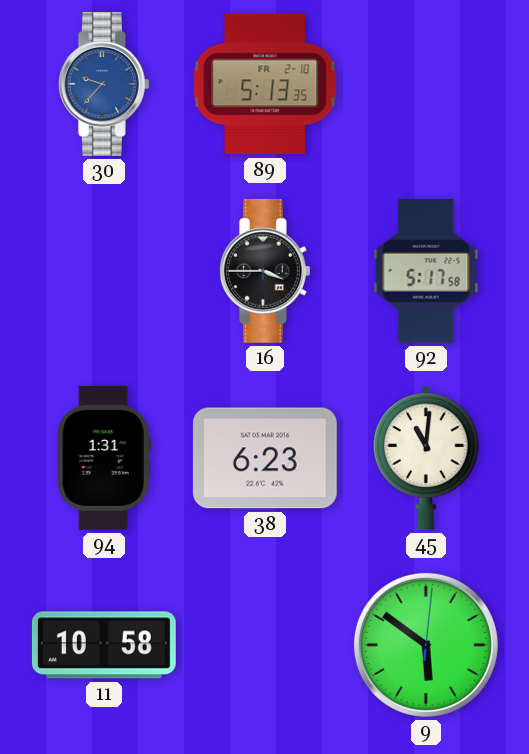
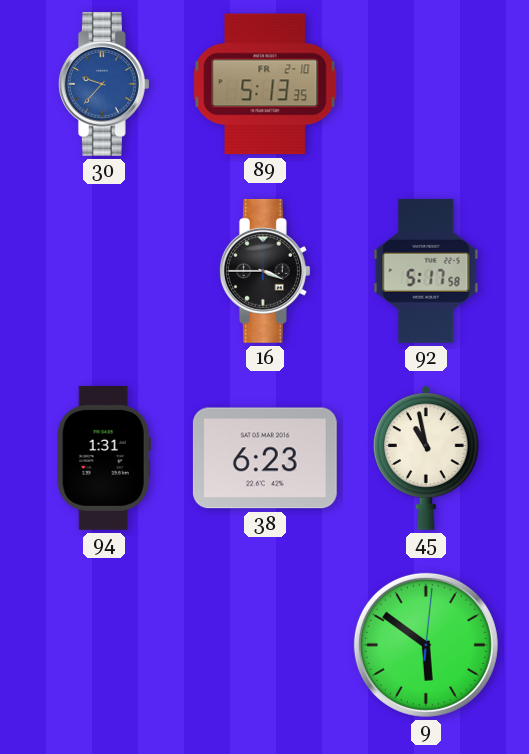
45: 11:01 -> 10:58
11: 10:58 -> none
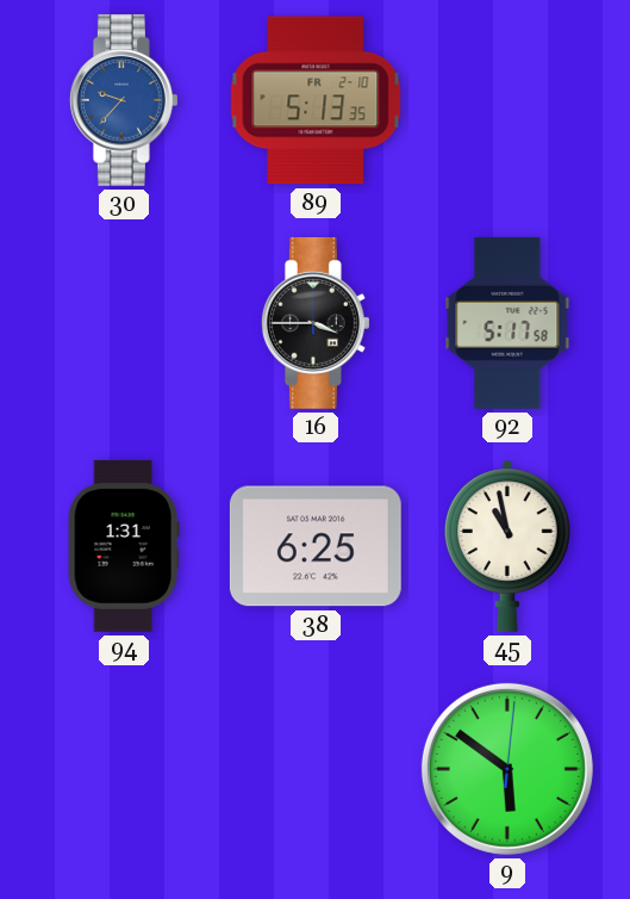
38: 6:23 -> 6:25
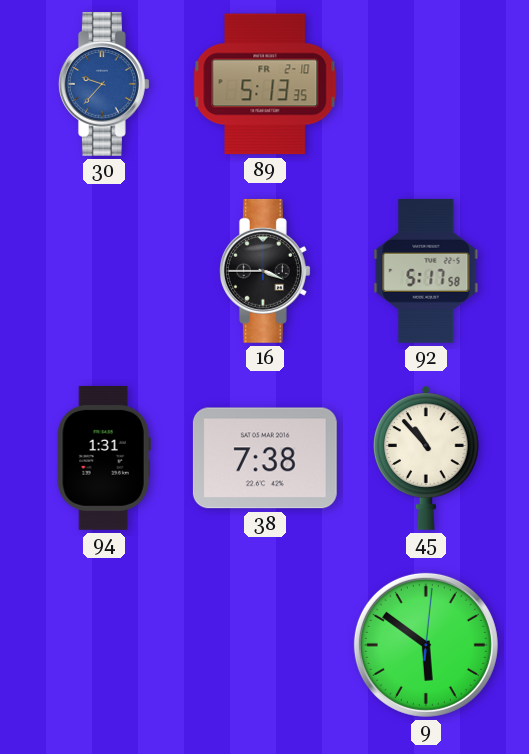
38: 6:25 -> 7:38
45: 10:58 -> 10:53
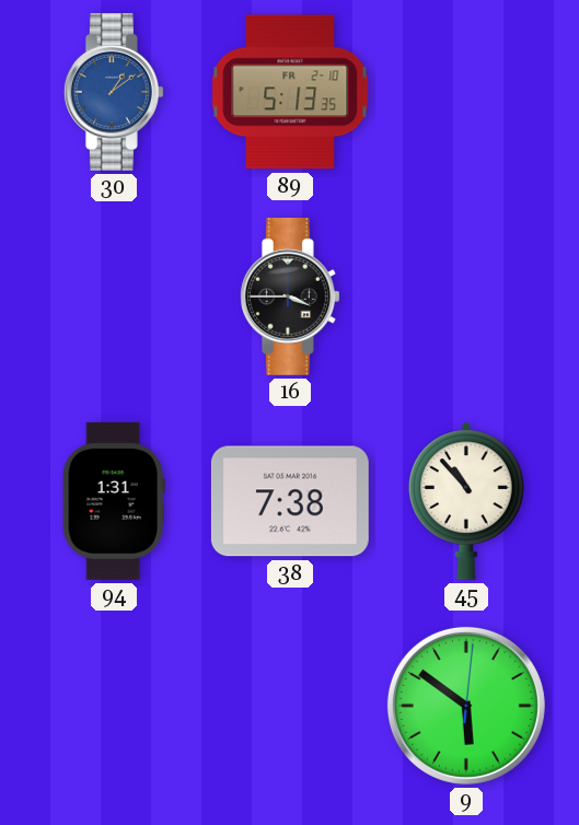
30: 9:37 -> 1:09
92: 5:17 -> none
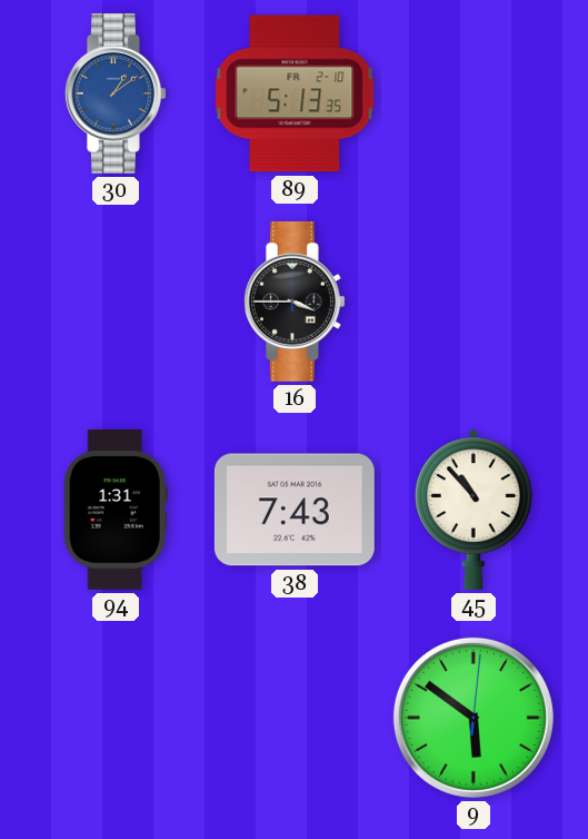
38: 7:38 -> 7:43
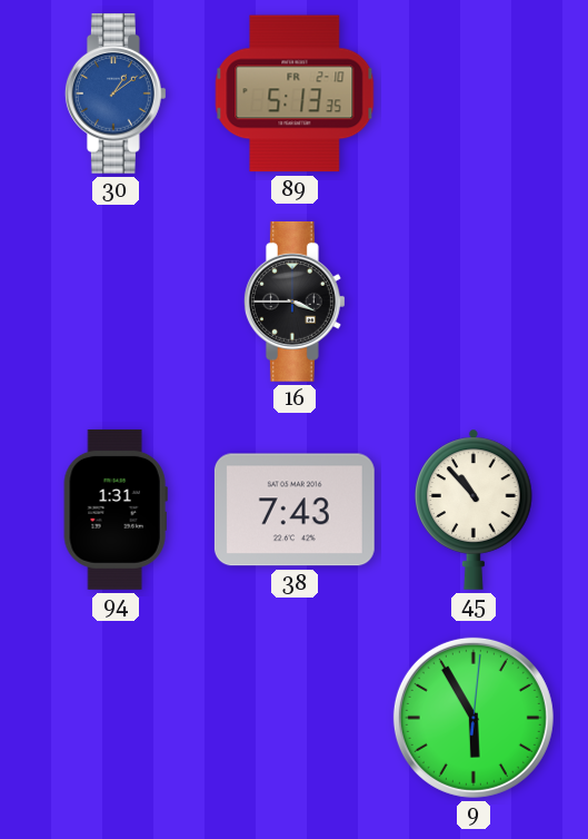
9: 5:51 -> 5:55
